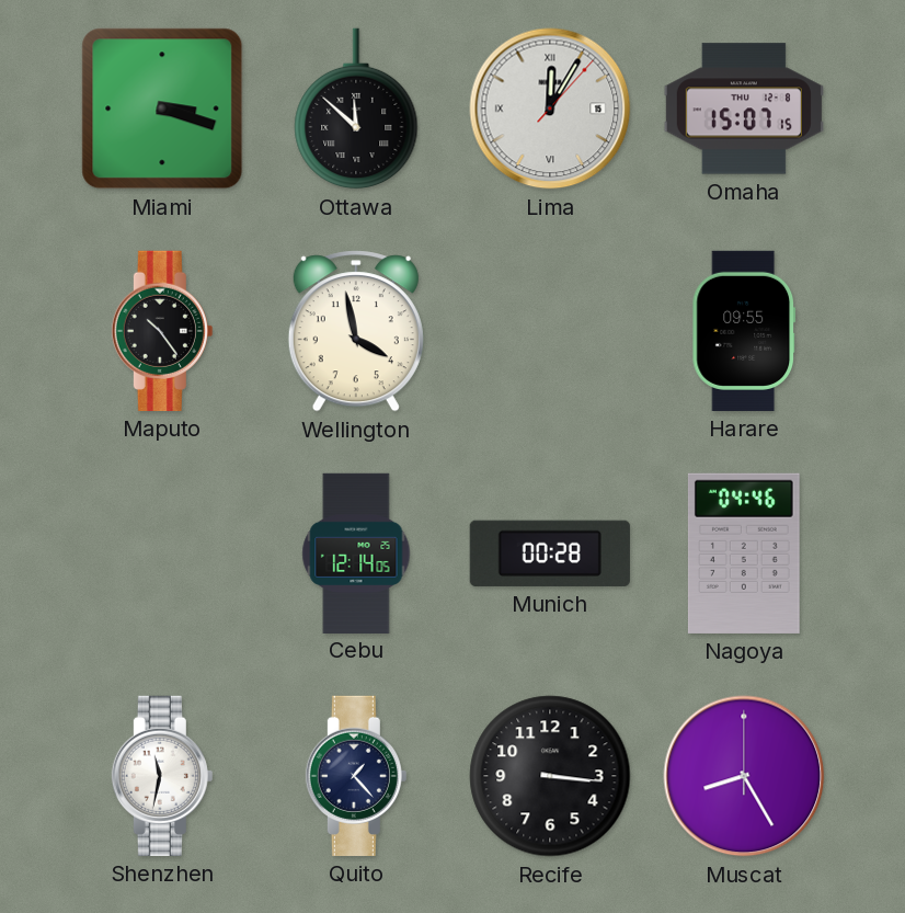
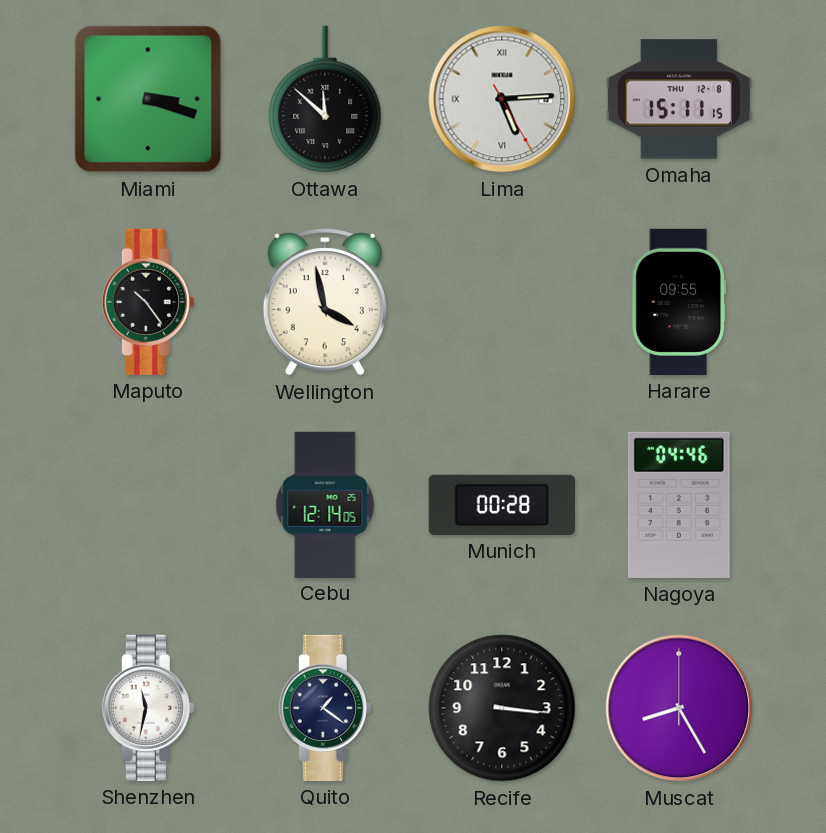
Lima: 12:05 -> 5:14
Omaha: 15:07 -> 15:11
Quito: 1:23 -> 1:21
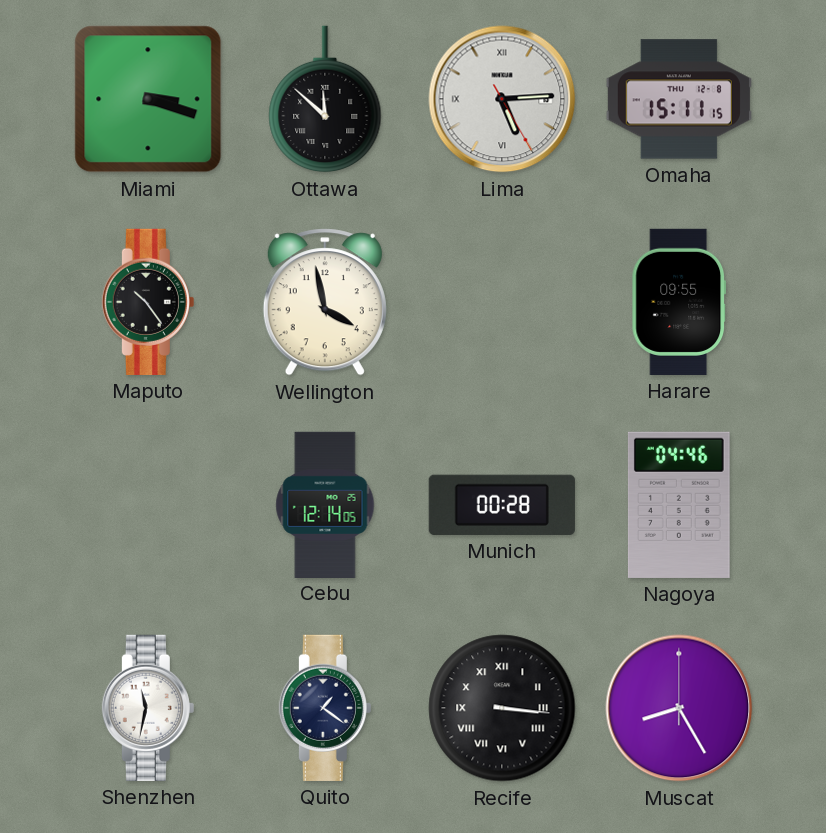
Recife numerals: Arabic -> Roman
